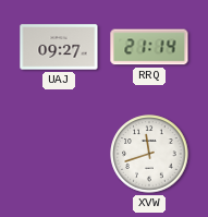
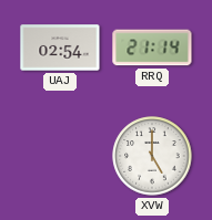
UAJ: 09:27 -> 02:54
XVW: 11:42 -> 5:00
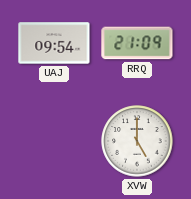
UAJ: 02:54 -> 09:54
RRQ: 21:14 -> 21:09
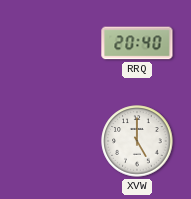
UAJ: 09:54 -> none
RRQ: 21:09 -> 20:40
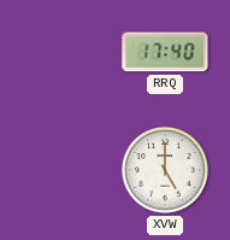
RRQ: 20:40 -> 17:40
